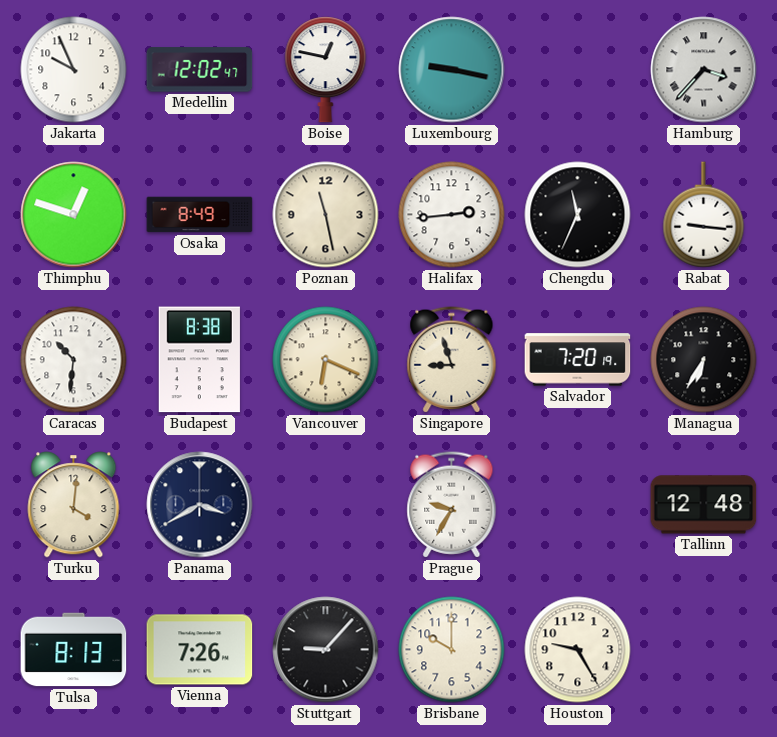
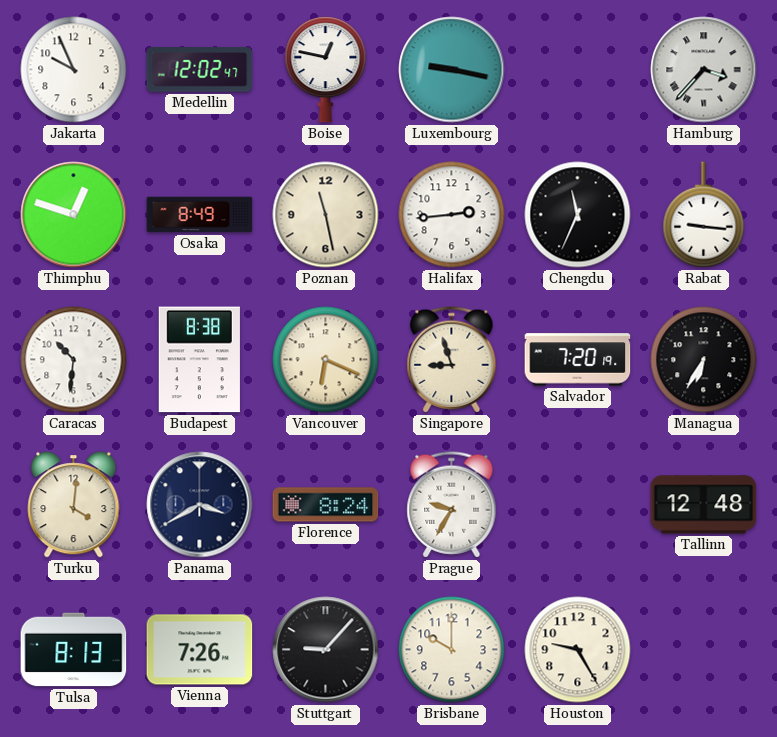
Florence: none -> 8:24
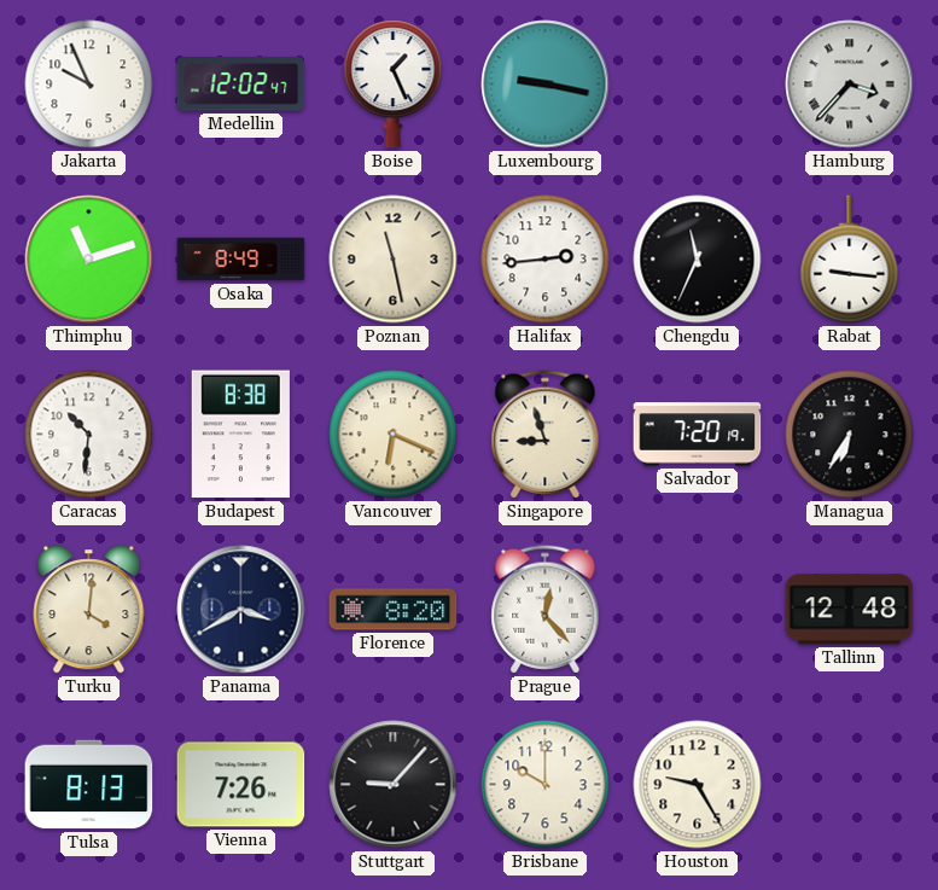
Boise: 12:47 -> 1:26
Thimphu: 12:48 -> 11:12
Florence: 8:24 -> 8:20
Prague: 9:35 -> 12:23
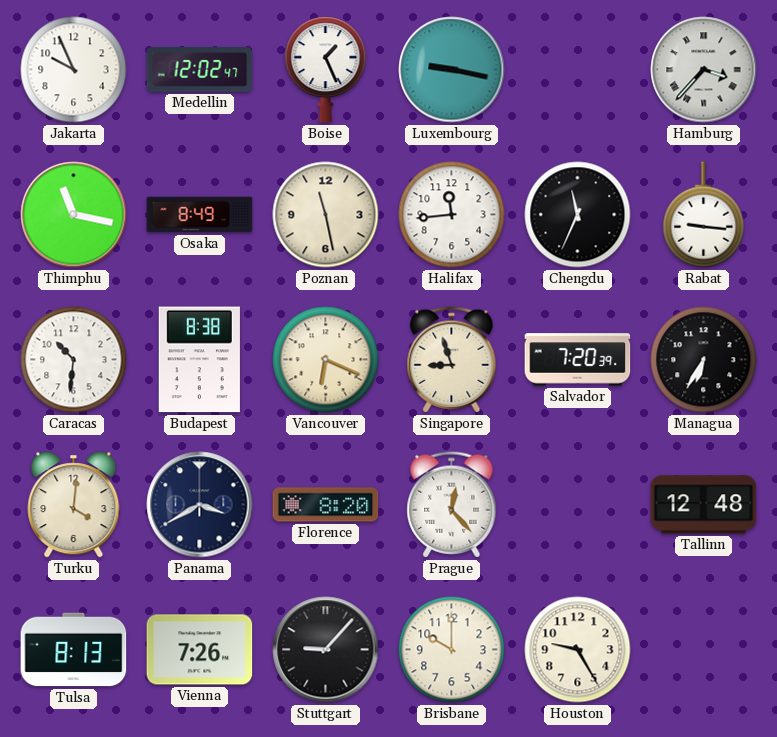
Thimphu: 11:12 -> 11:17
Halifax: 2:44 -> 11:44
Salvador: 7:20:19 -> 7:20:39
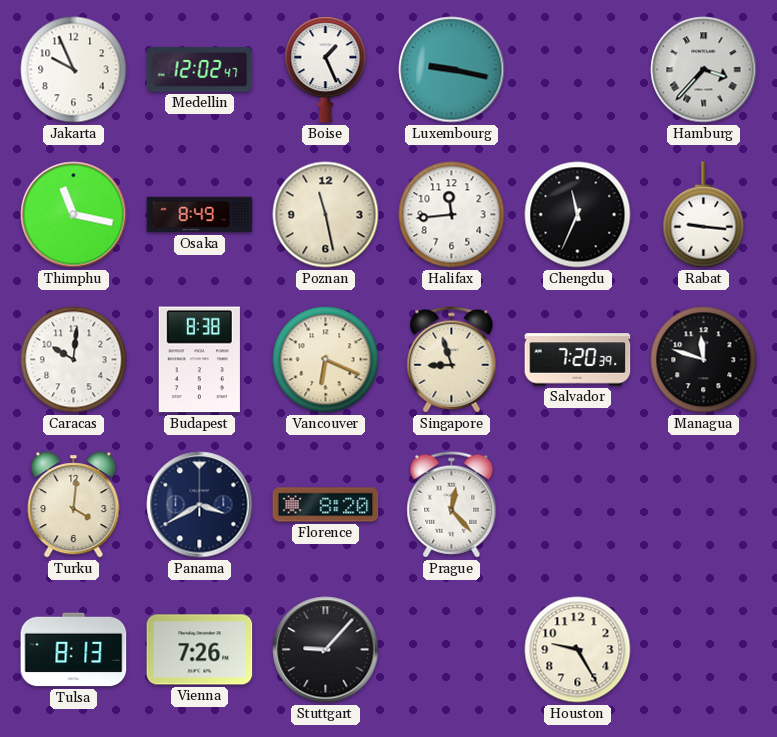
Caracas: 10:31 -> 10:01
Managua: 6:35 -> 11:48
Tallinn: 12:48 -> none
Brisbane: 10:00 -> none
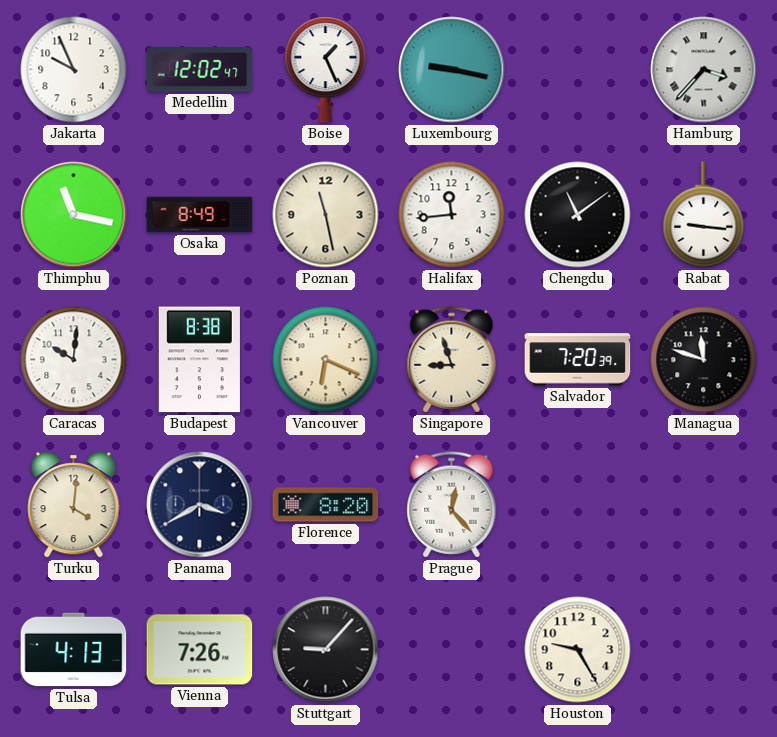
Chengdu: 11:34 -> 11:09
Tulsa: 8:13 -> 4:13
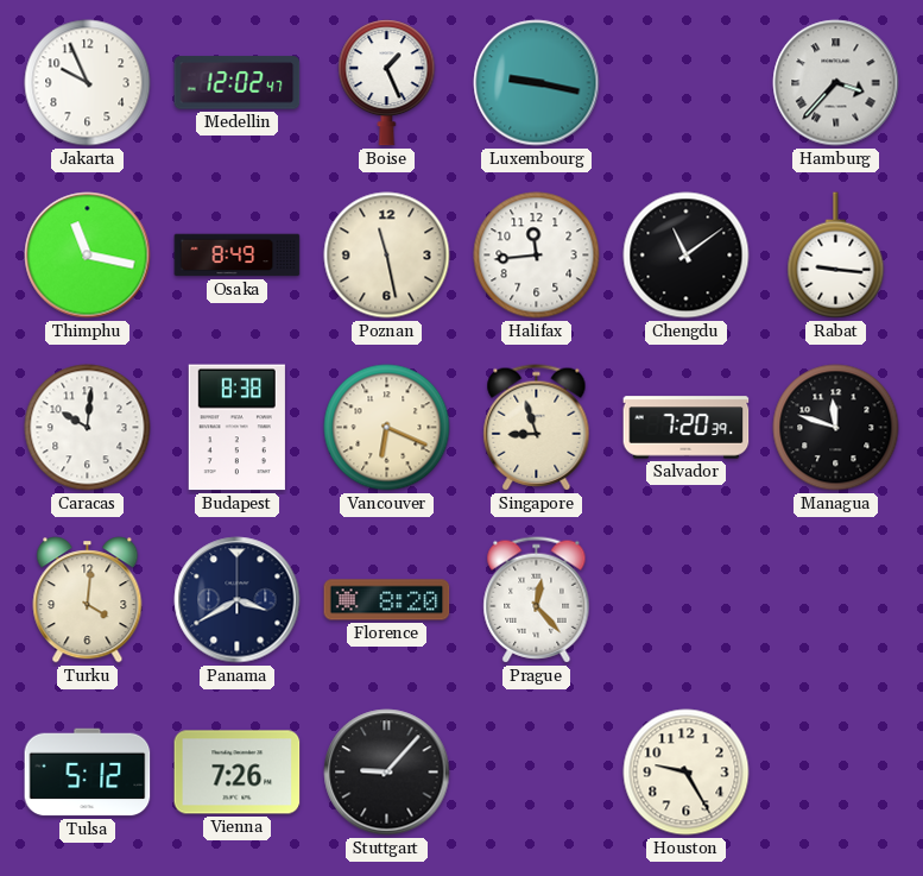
Tulsa: 4:13 -> 5:12
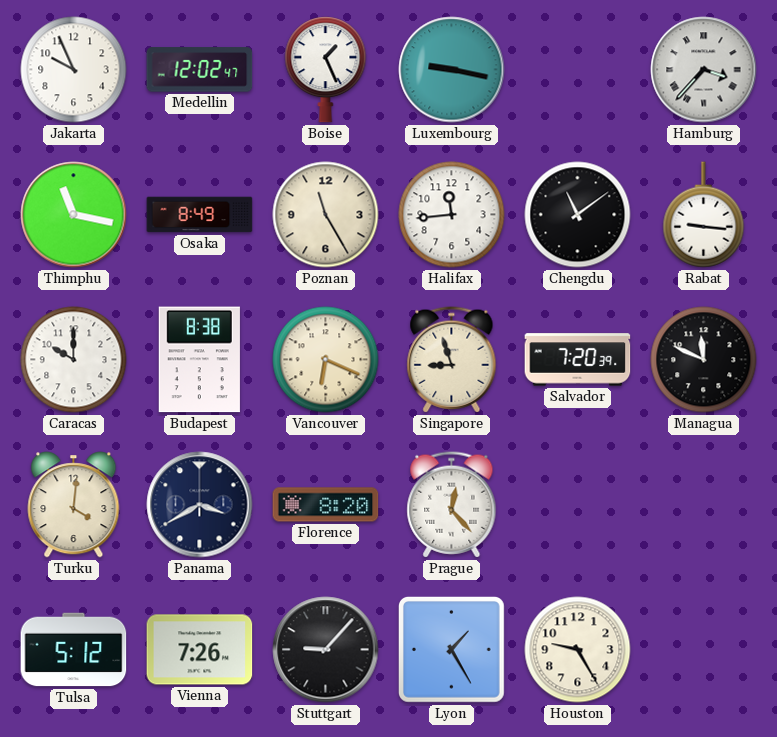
Poznan: 11:28 -> 11:25
Caracas: 10:01 -> 10:00
Managua: 11:48 -> 11:49
Lyon: none -> 1:25
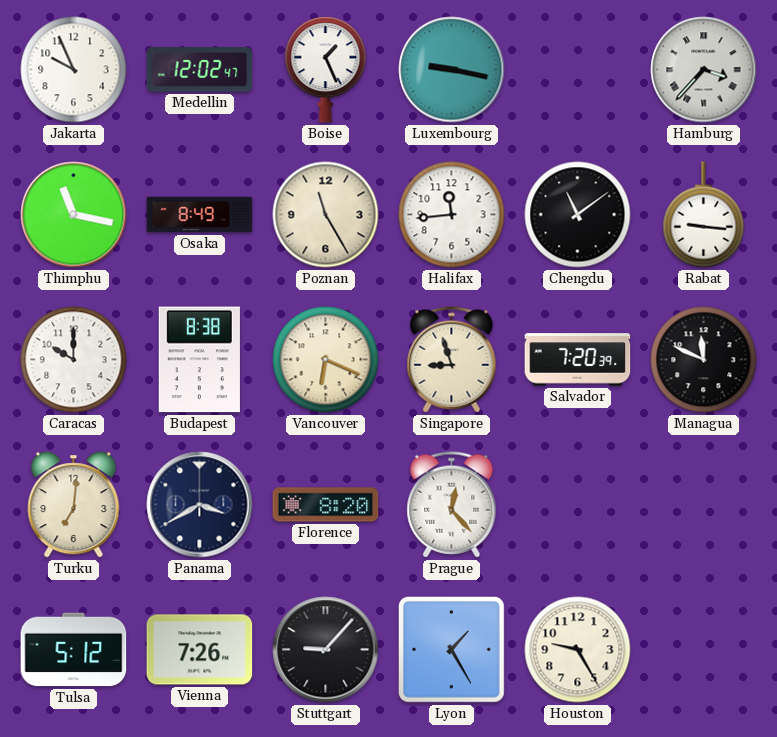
Turku: 4:01 -> 7:01
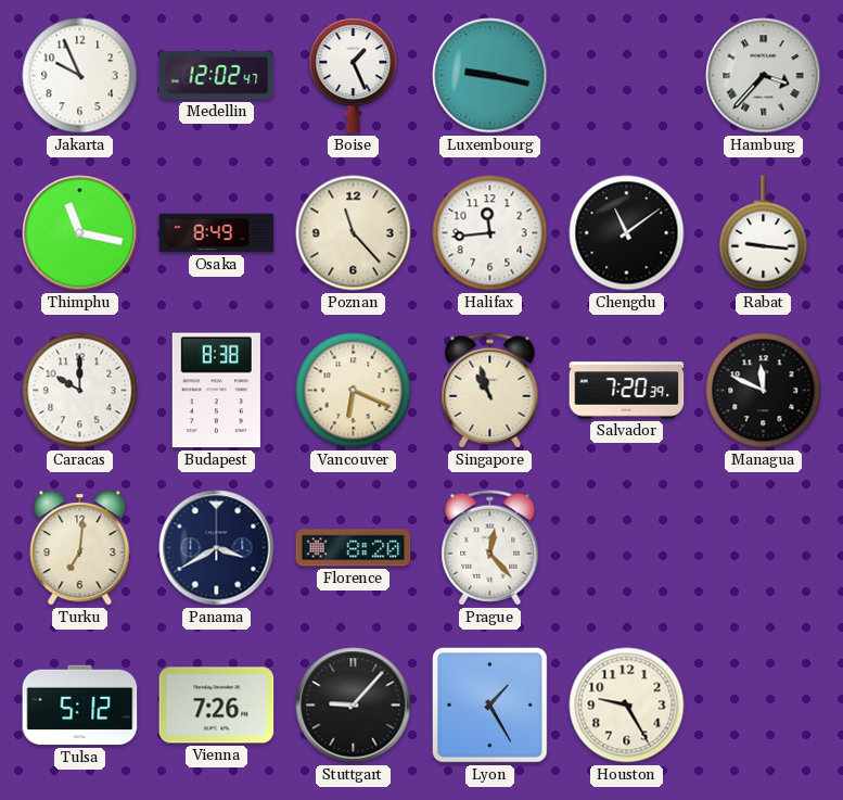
Poznan: 11:25 -> 11:23
Singapore: 8:57 -> 10:57
